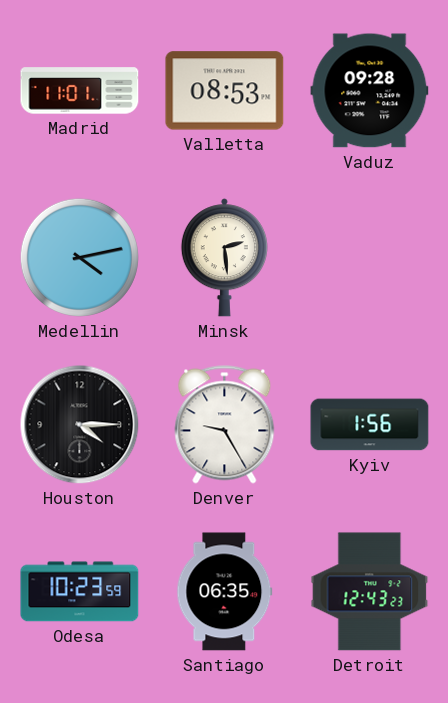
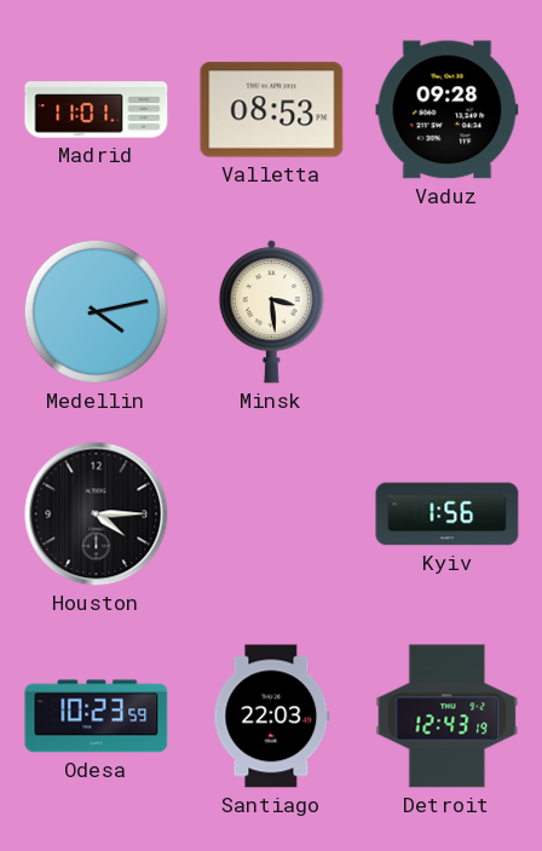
Minsk: 2:29 -> 3:29
Denver: 9:25 -> none
Santiago: 06:35 -> 22:03
Detroit: 12:43:23 -> 12:43:19
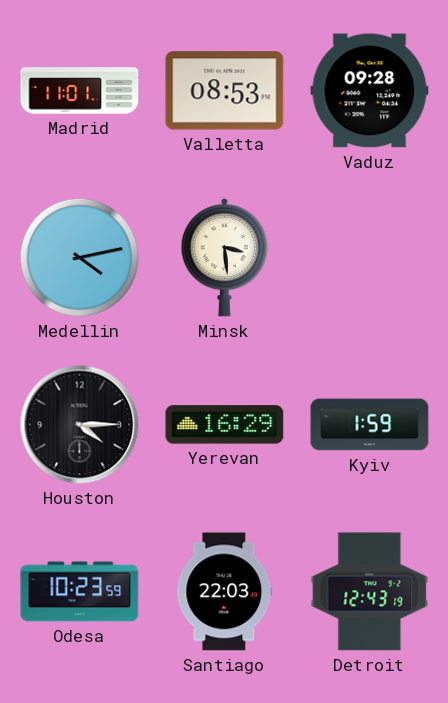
Yerevan: none -> 16:29
Kyiv: 1:56 -> 1:59
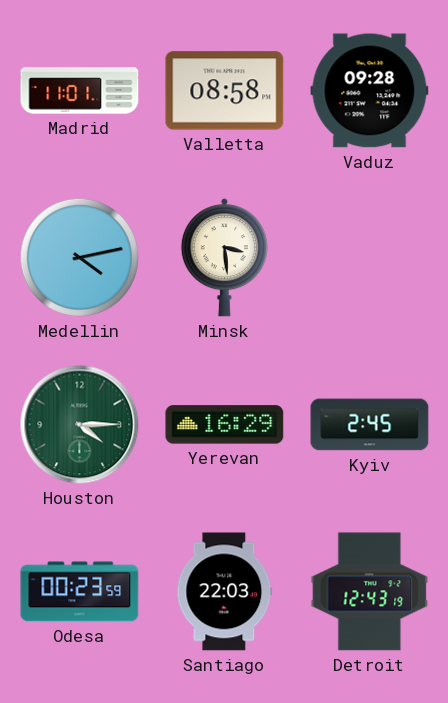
Valletta: 08:53 -> 08:58
Houston dial: black -> green
Kyiv: 1:59 -> 2:45
Odesa: 10:23 -> 00:23
